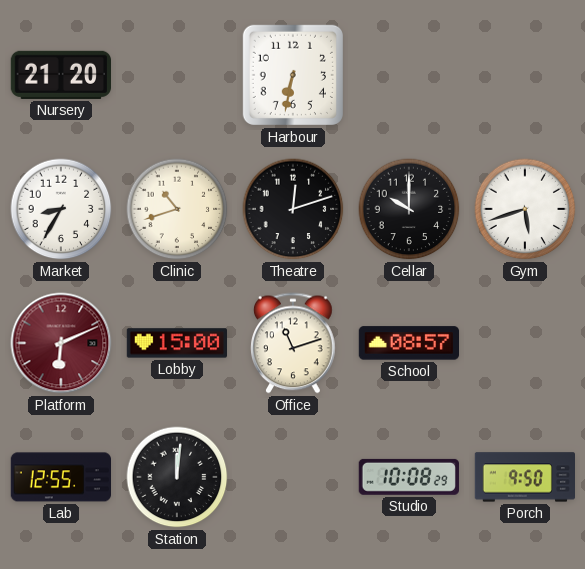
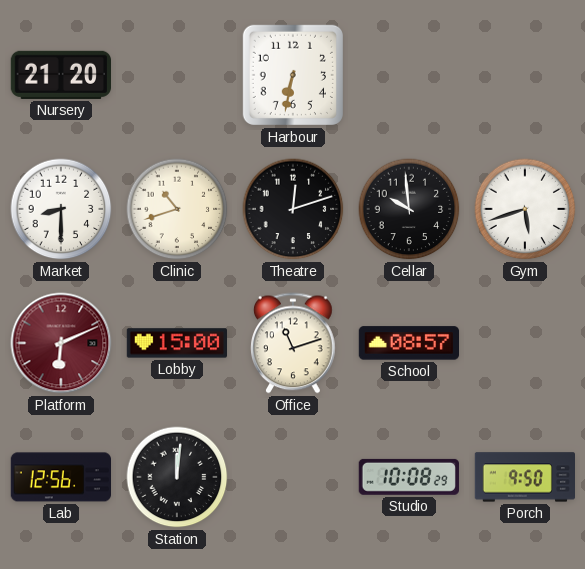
Market: 8:35 -> 8:30
Cellar: 10:00 -> 9:59
Lab: 12:55 -> 12:56
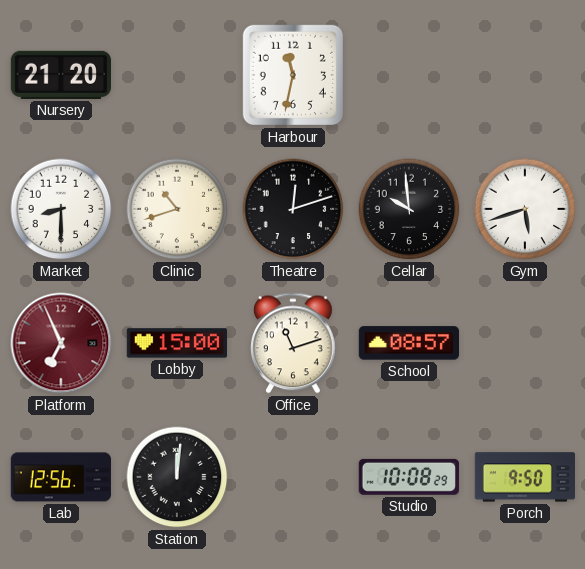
Harbour: 6:32 -> 11:32
Platform: 6:11 -> 6:56
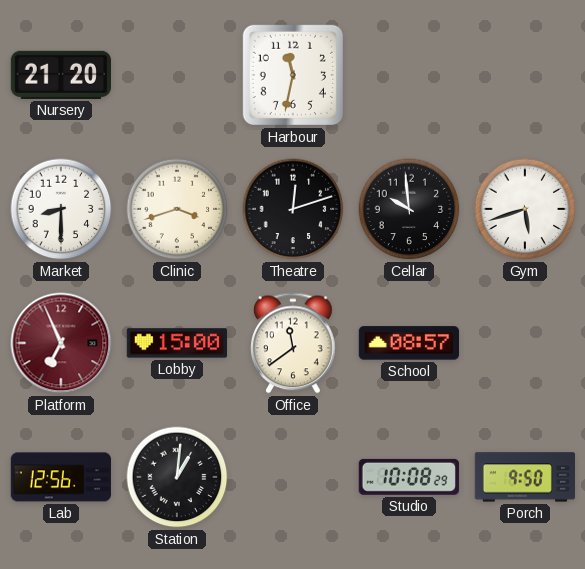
Clinic: 10:42 -> 3:42
Office: 11:12 -> 11:39
Station: 12:01 -> 1:01
